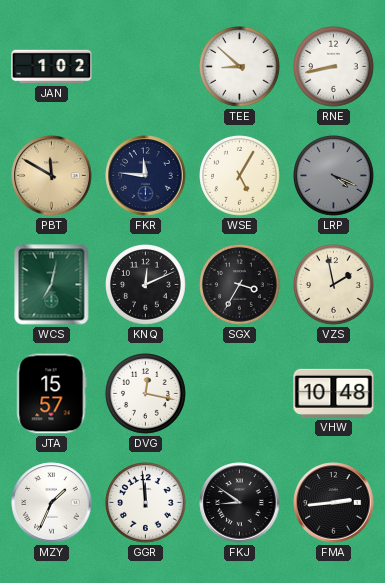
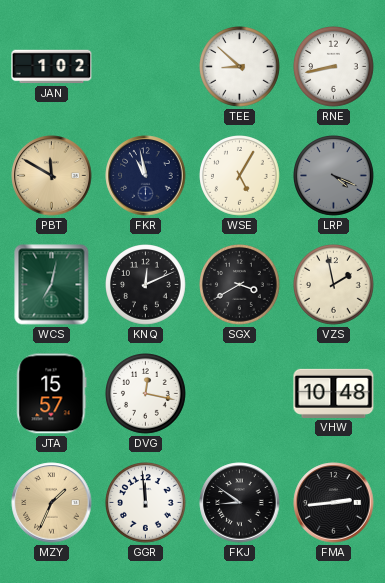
FKR: 11:46 -> 10:58
SGX: 3:35 -> 3:40
MZY dial: white -> champagne
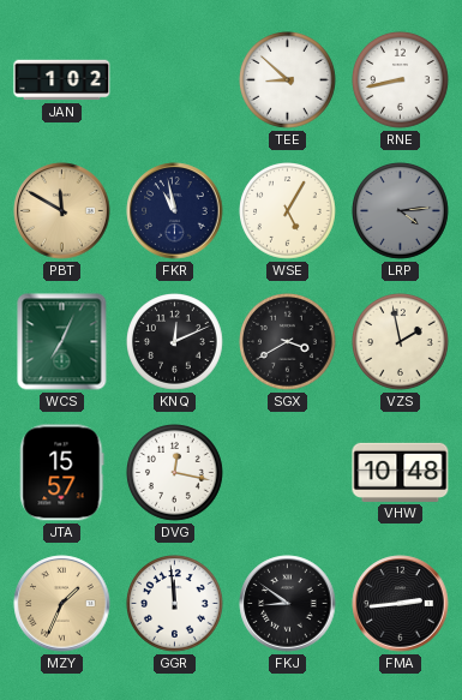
LRP: 4:19 -> 4:14
WCS: 7:02 -> 7:04
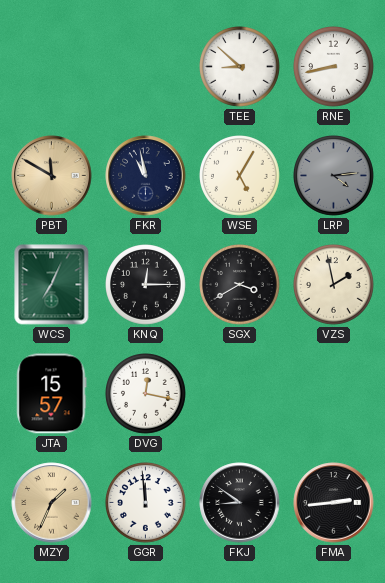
JAN: 1:02 -> none
KNQ: 12:11 -> 12:15
VHW: 10:48 -> none
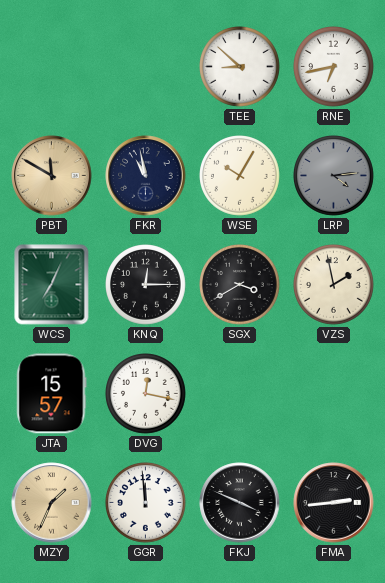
RNE: 8:43 -> 6:43
WSE: 5:05 -> 10:05
FKJ: 8:51 -> 3:49
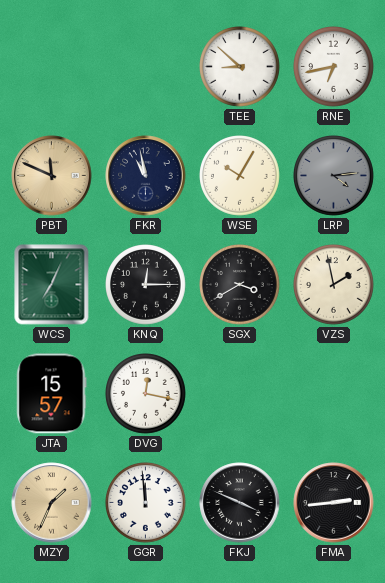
PBT: 11:50 -> 11:49
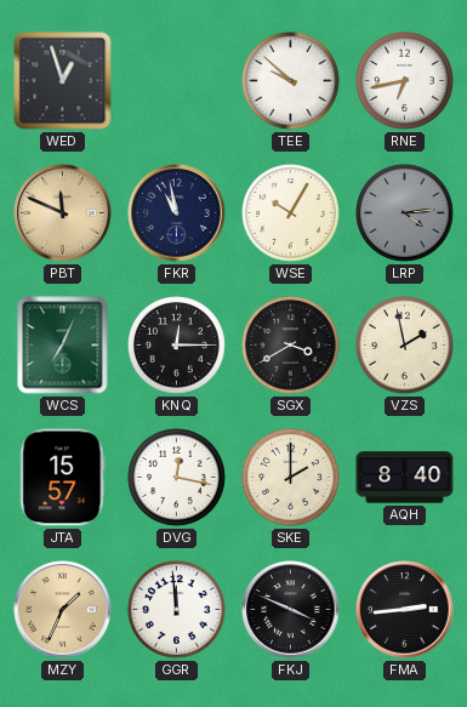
WED: none -> 12:57
TEE: 8:52 -> 9:52
SKE: none -> 2:00
AQH: none -> 8:40
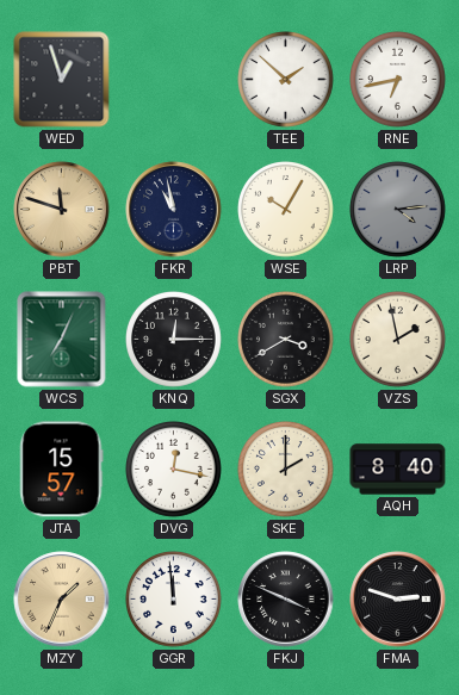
TEE: 9:52 -> 1:52
PBT: 11:49 -> 11:48
FMA: 2:44 -> 2:48
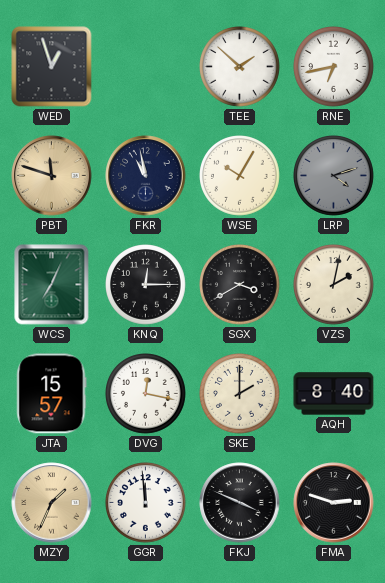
LRP: 4:14 -> 4:12
VZS: 1:58 -> 2:02
